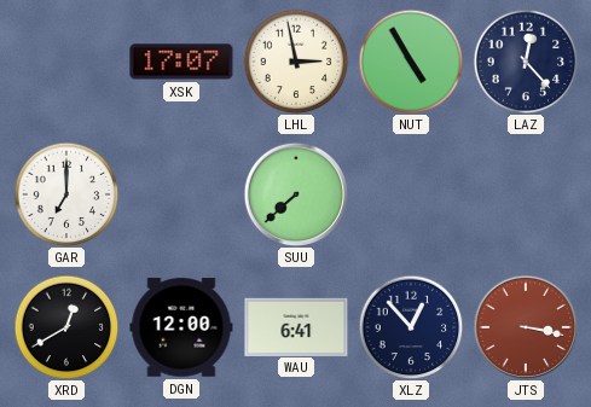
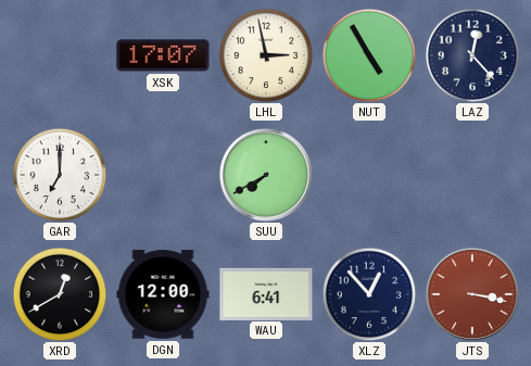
SUU: 7:38 -> 7:40
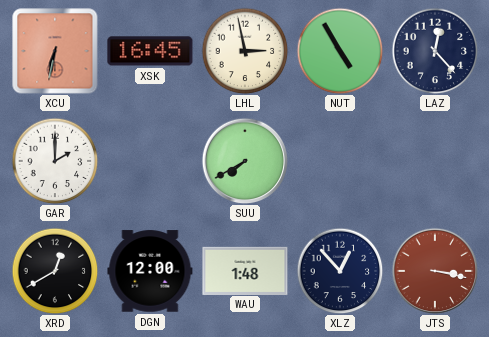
XCU: none -> 6:32
XSK: 17:07 -> 16:45
GAR: 7:00 -> 2:00
WAU: 6:41 -> 1:48
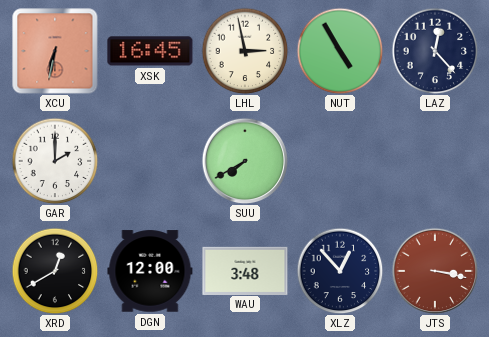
WAU: 1:48 -> 3:48
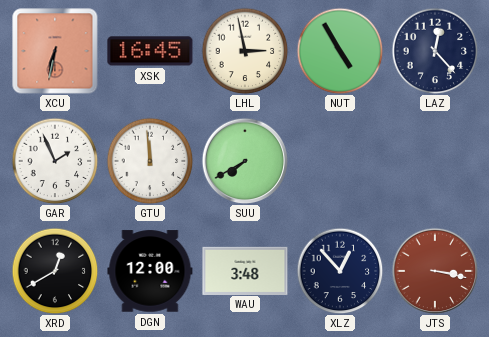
GAR: 2:00 -> 1:56
GTU: none -> 11:59
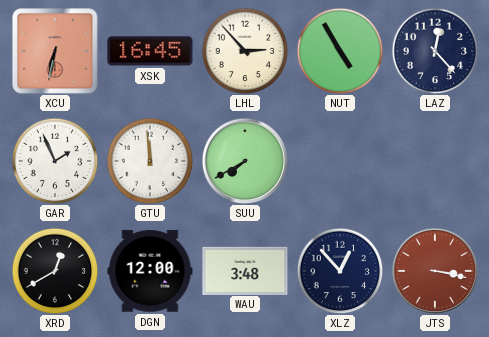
LHL: 2:58 -> 2:53
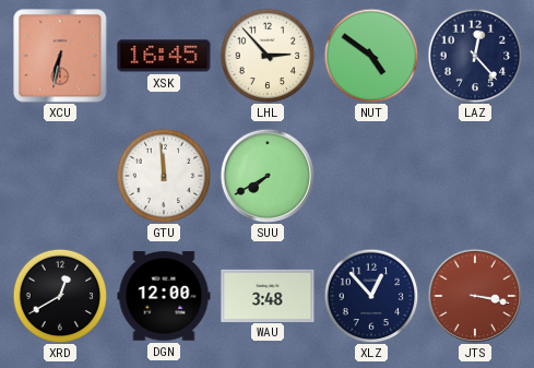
NUT: 4:55 -> 4:51
GAR: 1:56 -> none
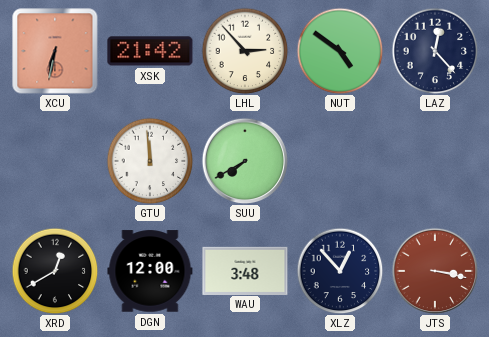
XSK: 16:45 -> 21:42
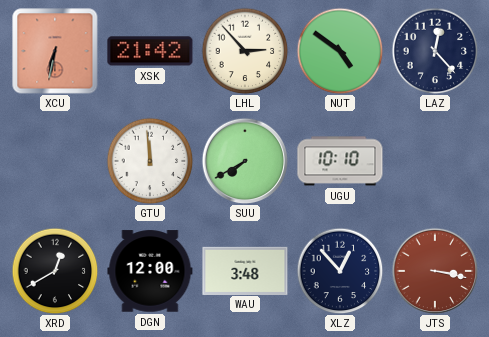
UGU: none -> 10:10
